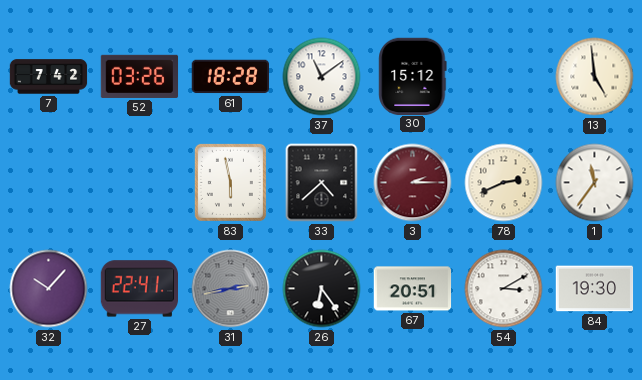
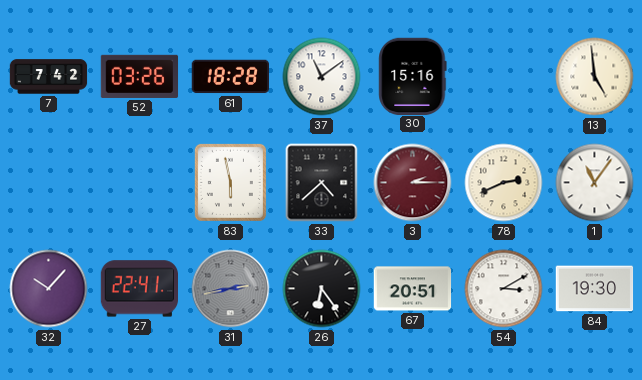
30: 15:12 -> 15:16
1: 11:36 -> 11:06
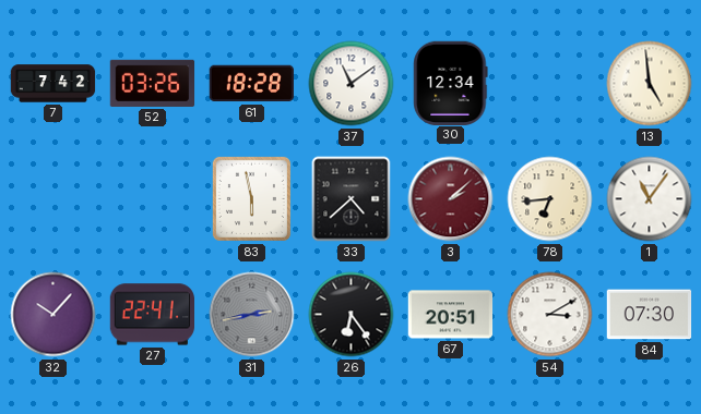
30: 15:16 -> 12:34
3: 2:15 -> 2:08
78: 2:41 -> 6:44
84: 19:30 -> 07:30
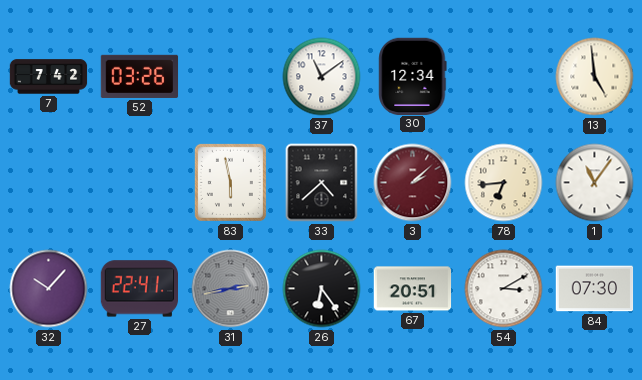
61: 18:28 -> none
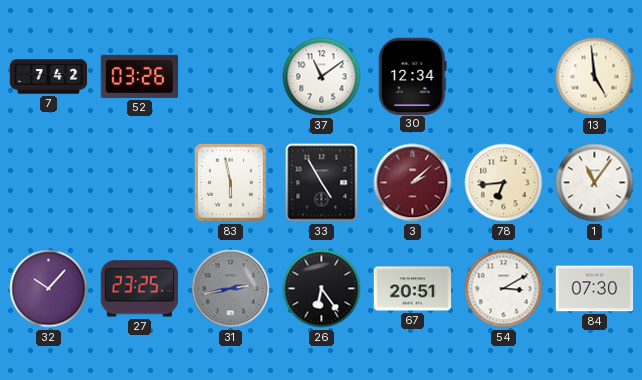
33: 4:38 -> 4:55
27: 22:41 -> 23:25
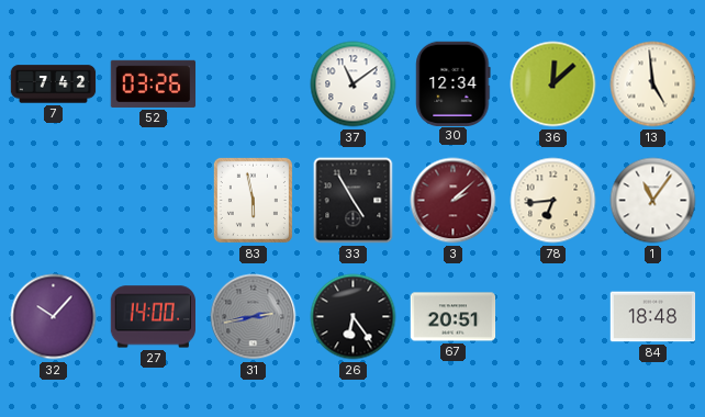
36: none -> 12:08
27: 23:25 -> 14:00
54: 3:10 -> none
84: 07:30 -> 18:48
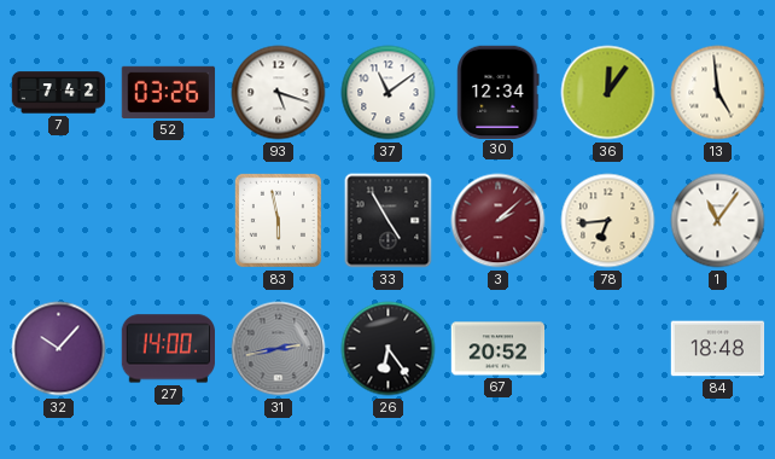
93: none -> 5:18
36: 12:08 -> 12:06
67: 20:51 -> 20:52
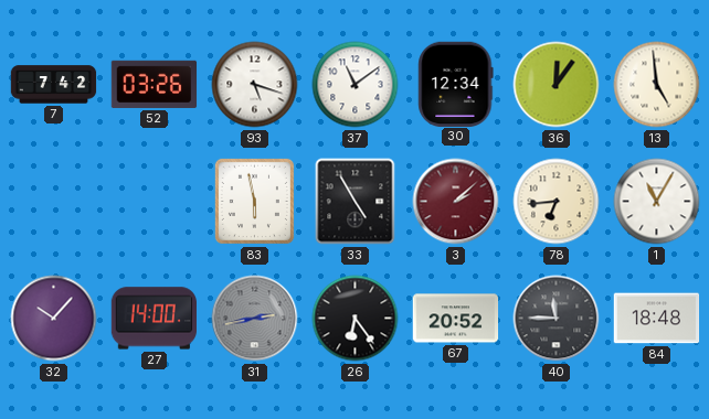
1: 11:06 -> 11:05
40: none -> 11:45
